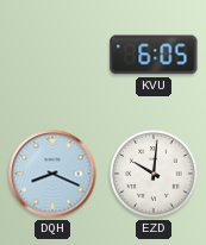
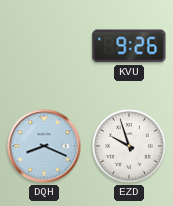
KVU: 6:05 -> 9:26
EZD: 10:01 -> 9:57
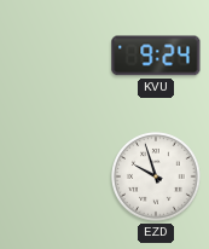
KVU: 9:26 -> 9:24
DQH: 8:19 -> none
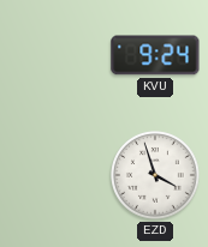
EZD: 9:57 -> 3:57
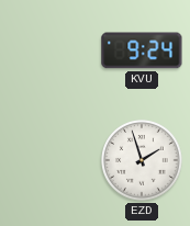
EZD: 3:57 -> 1:57
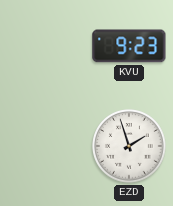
KVU: 9:24 -> 9:23
